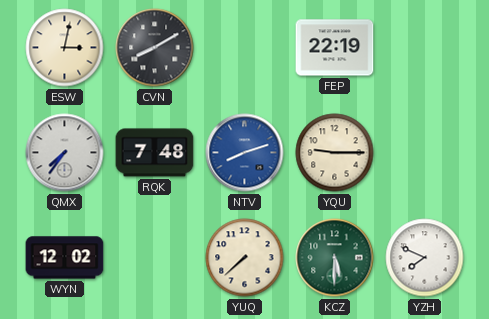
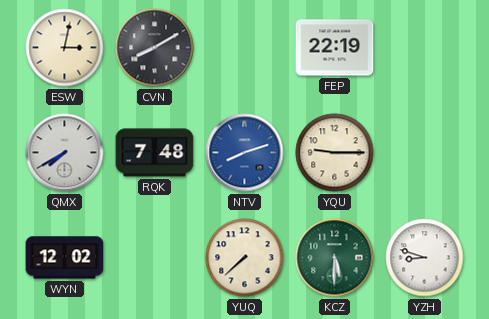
QMX: 7:36 -> 7:40
YZH: 7:49 -> 8:48
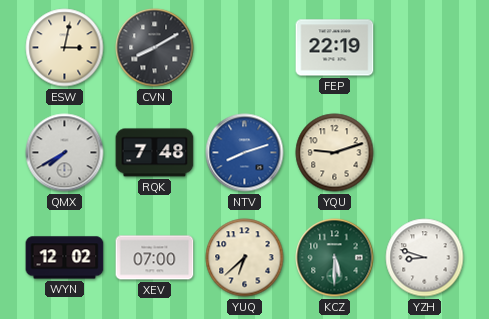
YQU: 9:15 -> 9:12
XEV: none -> 07:00
YUQ: 7:38 -> 6:38
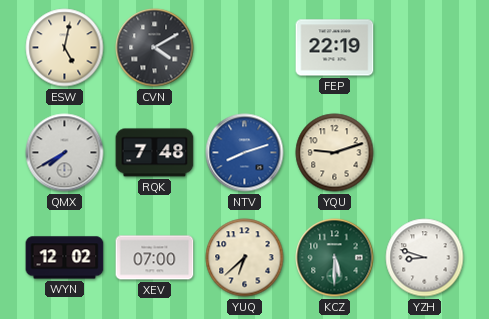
ESW: 3:02 -> 5:02
CVN: 8:10 -> 4:10
